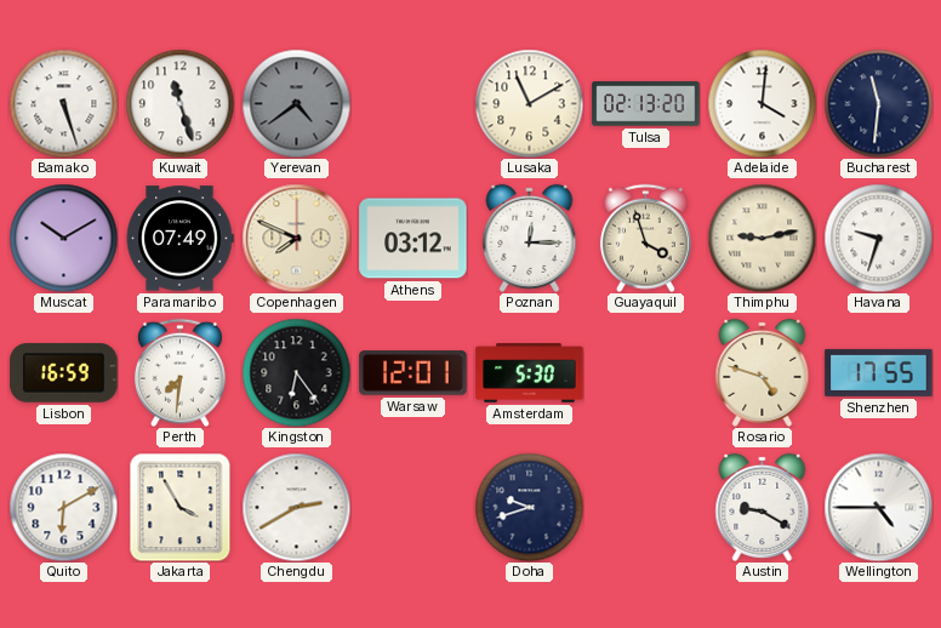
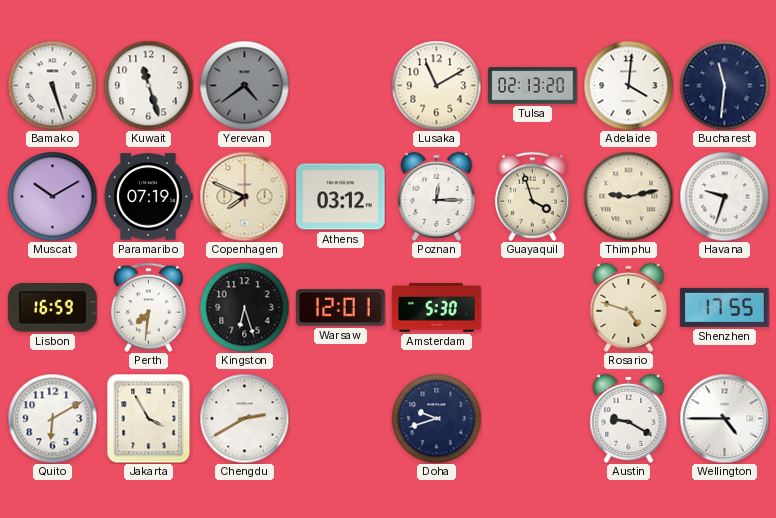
Paramaribo: 07:49 -> 07:19
Kingston: 6:24 -> 6:27
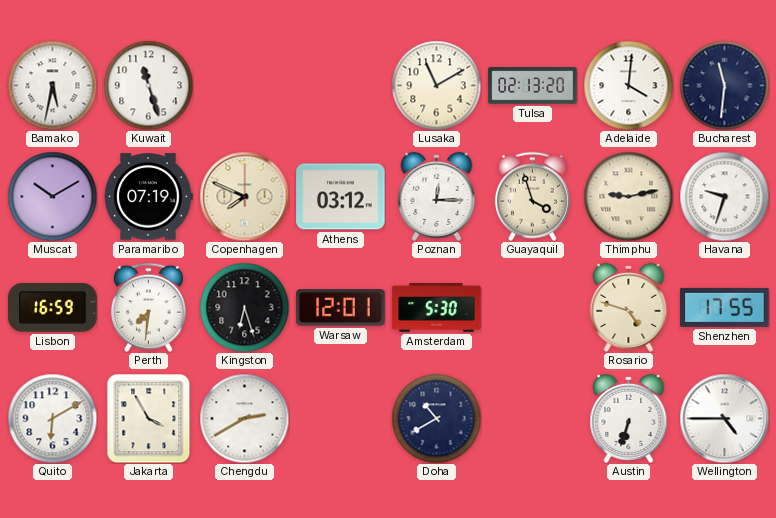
Bamako: 5:27 -> 5:32
Yerevan: 4:39 -> none
Doha: 9:42 -> 10:40
Austin: 9:20 -> 6:33
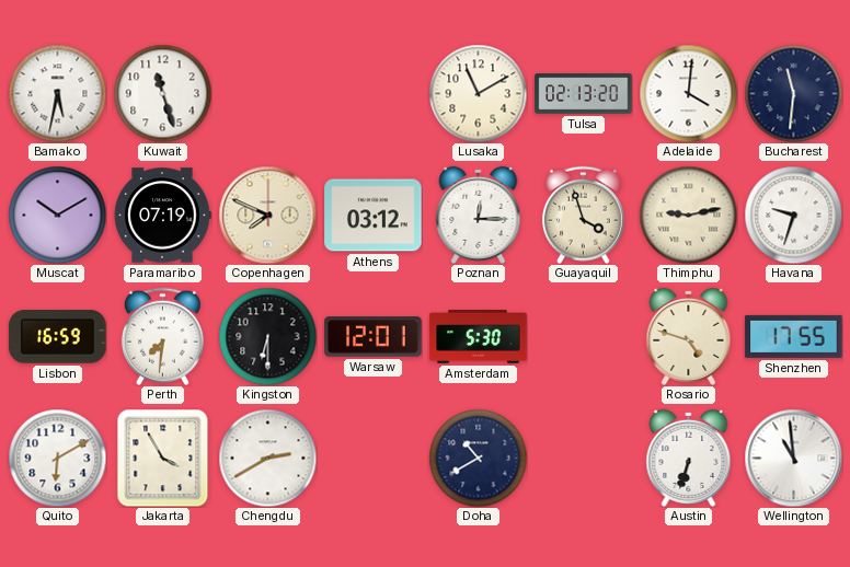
Kingston: 6:27 -> 6:30
Wellington: 4:45 -> 10:59
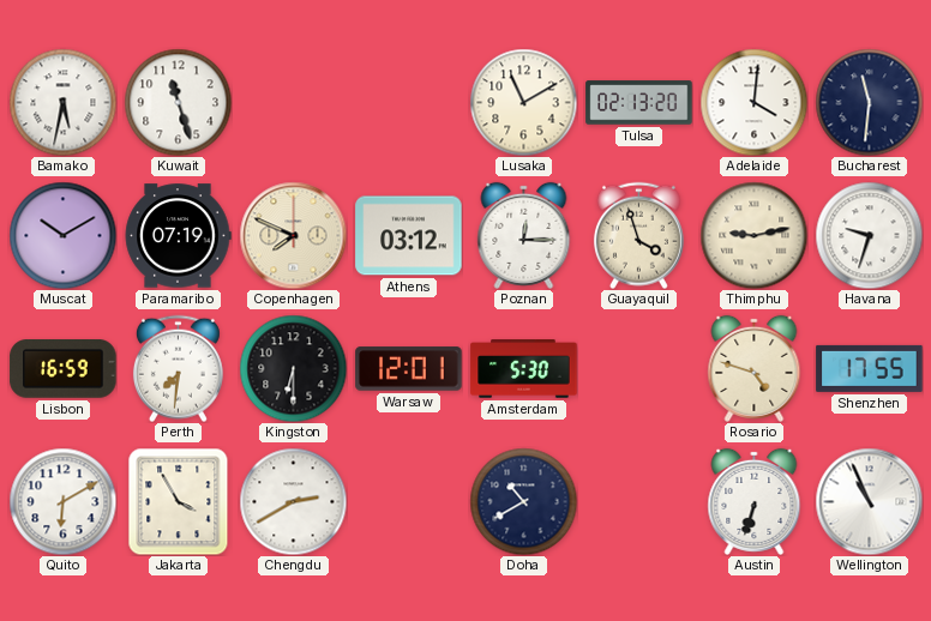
Wellington: 10:59 -> 10:56
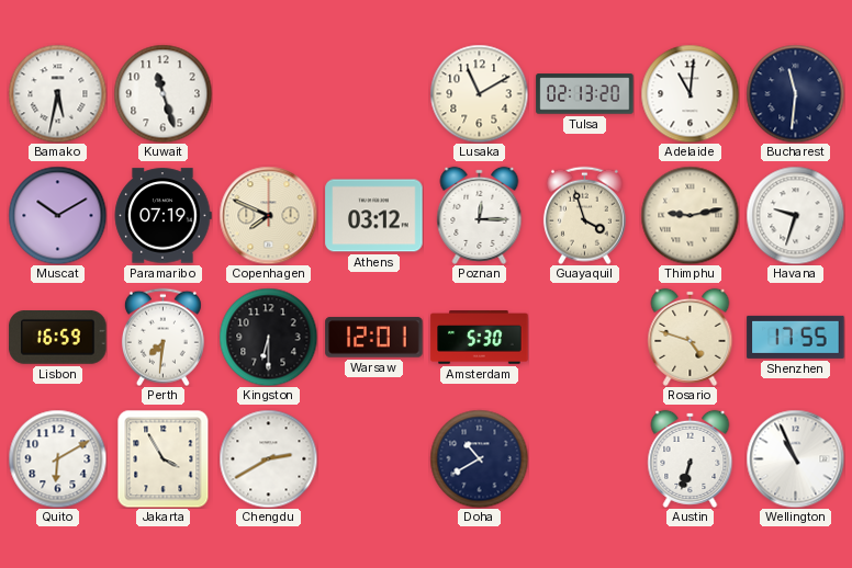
Adelaide: 4:01 -> 11:01
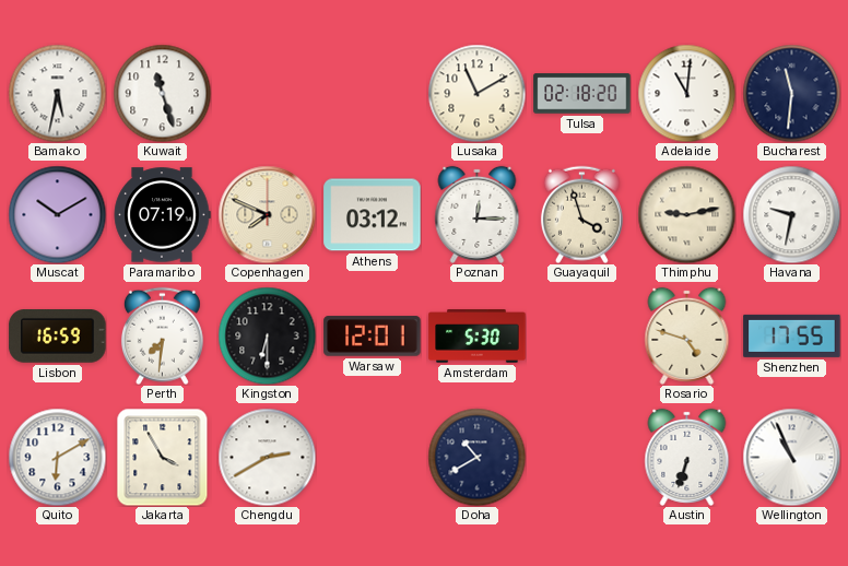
Tulsa: 02:13 -> 02:18
Havana: 9:33 -> 9:32
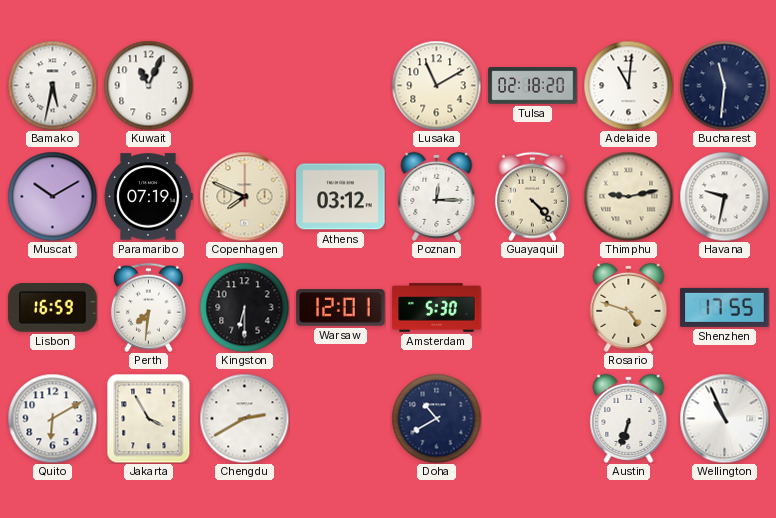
Kuwait: 11:27 -> 11:04
Guayaquil: 3:57 -> 4:23
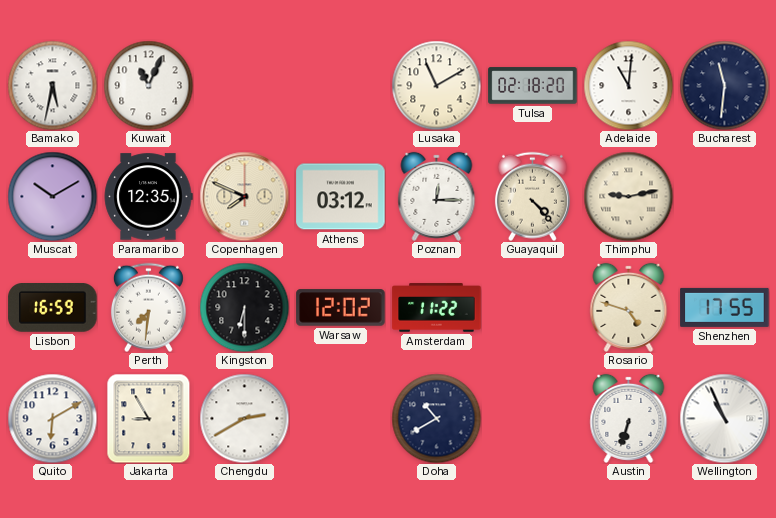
Paramaribo: 07:19 -> 12:35
Havana: 9:32 -> none
Warsaw: 12:01 -> 12:02
Amsterdam: 5:30 -> 11:22
Jakarta: 3:55 -> 8:55
